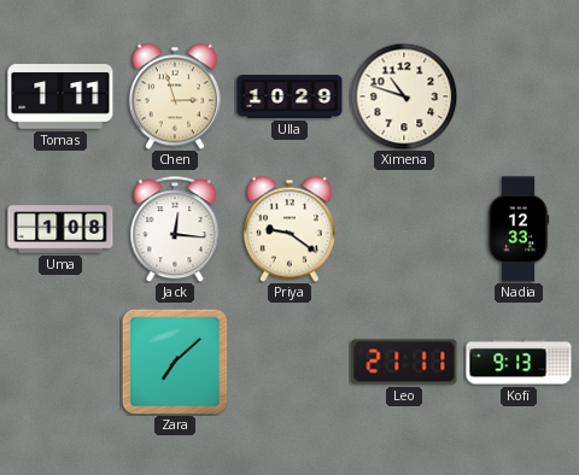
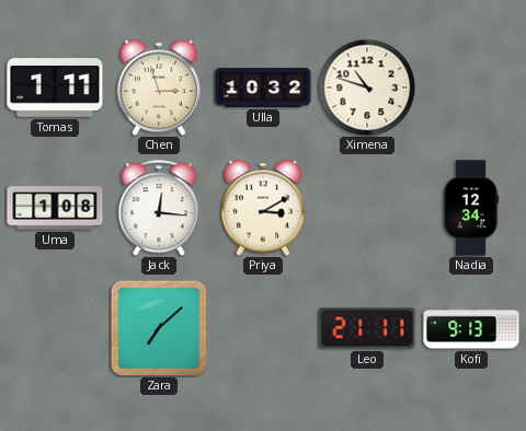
Ulla: 10:29 -> 10:32
Priya: 9:21 -> 3:10
Nadia: 12:33 -> 12:34
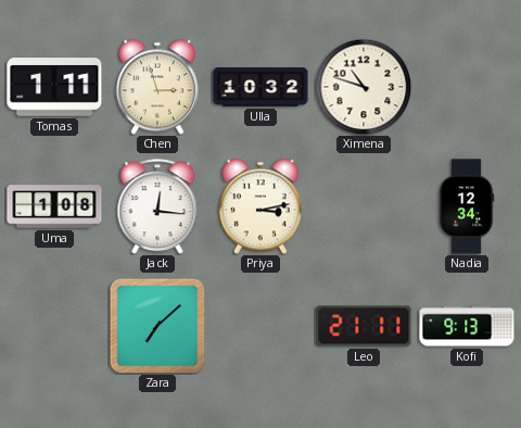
Priya: 3:10 -> 3:13
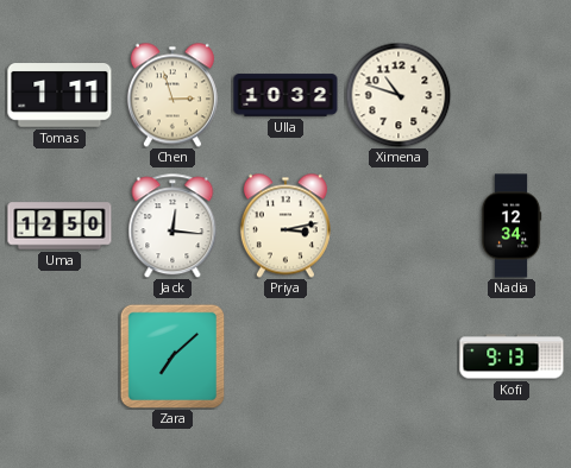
Uma: 1:08 -> 12:50
Leo: 21:11 -> none
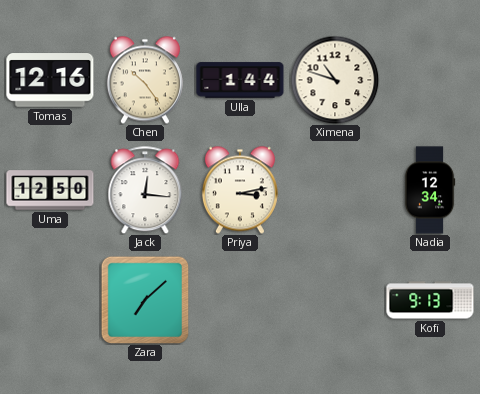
Tomas: 1:11 -> 12:16
Chen: 2:57 -> 10:24
Ulla: 10:32 -> 1:44
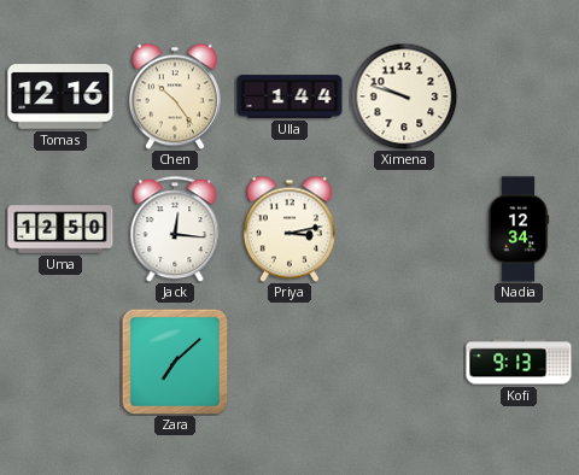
Ximena: 10:48 -> 9:48
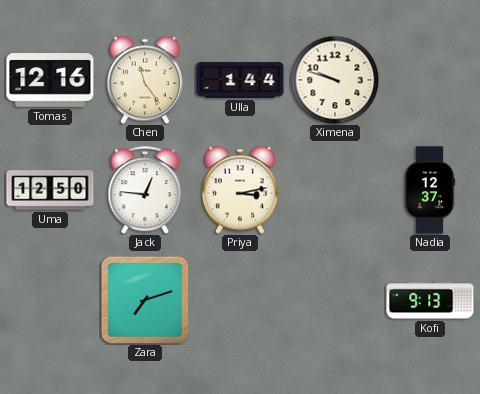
Chen: 10:24 -> 11:24
Jack: 12:16 -> 12:46
Nadia: 12:34 -> 12:37
Zara: 7:08 -> 7:12
